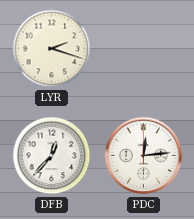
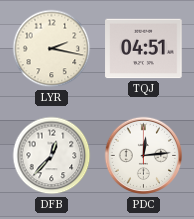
LYR: 2:18 -> 2:17
TQJ: none -> 04:51
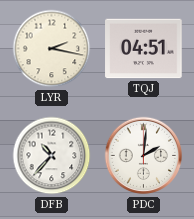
DFB: 12:37 -> 10:37
PDC: 12:14 -> 2:01
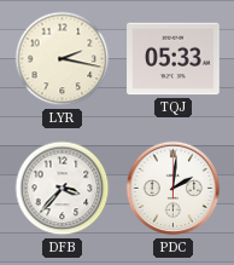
TQJ: 04:51 -> 05:33
DFB: 10:37 -> 3:37
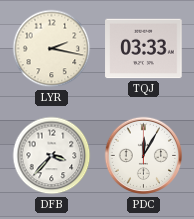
TQJ: 05:33 -> 03:33
PDC: 2:01 -> 12:05
